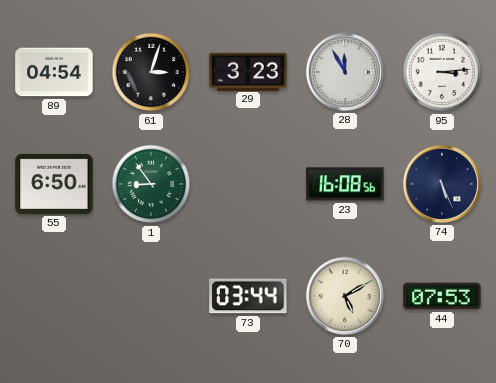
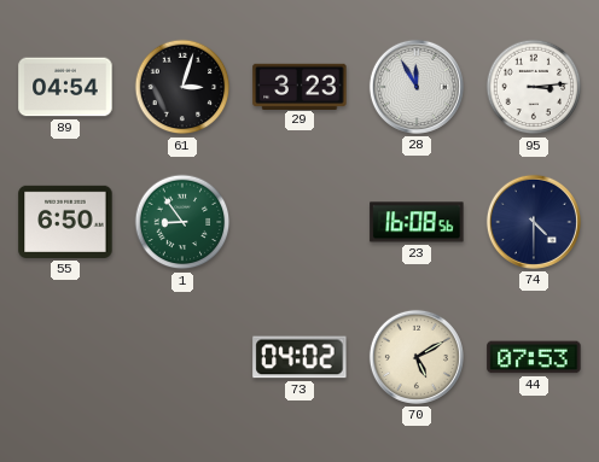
74: 5:26 -> 4:30
73: 03:44 -> 04:02
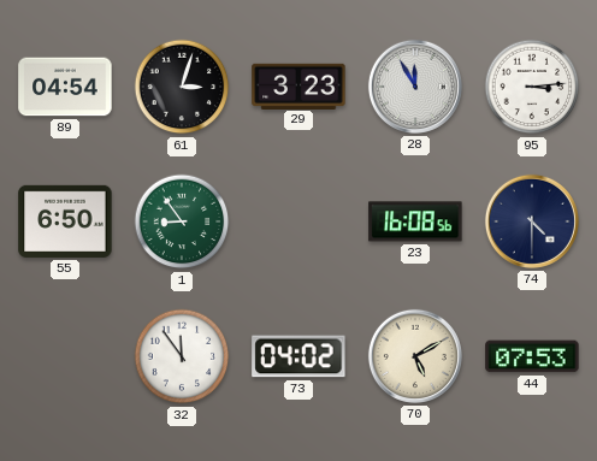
32: none -> 11:54
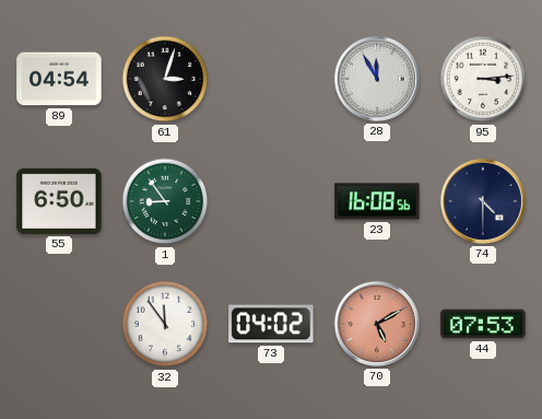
29: 3:23 -> none
70 dial: cream -> salmon
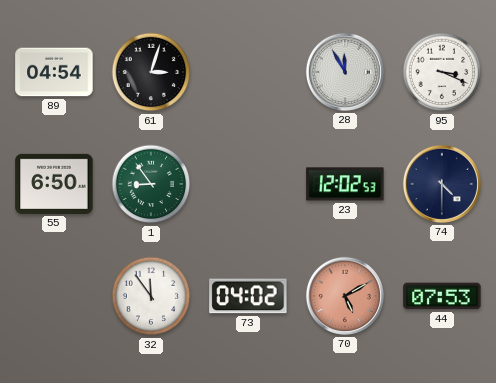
95: 3:14 -> 3:19
23: 16:08 -> 12:02
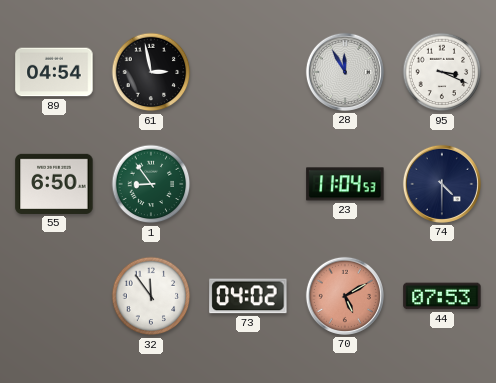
61: 3:03 -> 2:58
23: 12:02 -> 11:04
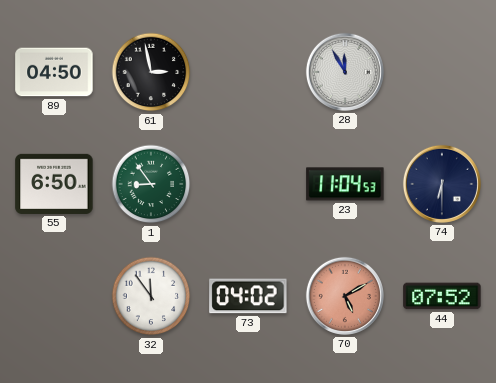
89: 04:54 -> 04:50
95: 3:19 -> none
74: 4:30 -> 6:30
44: 07:53 -> 07:52
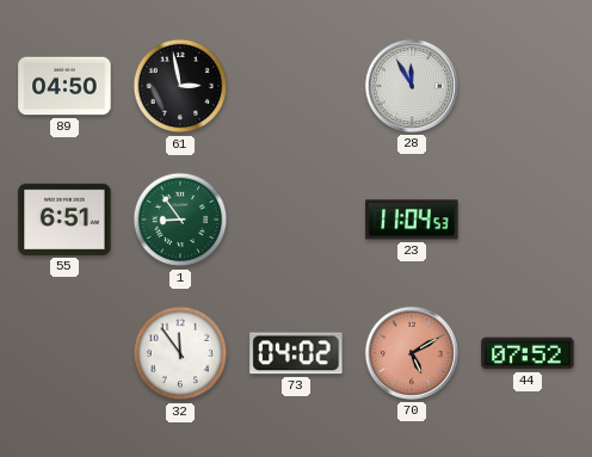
55: 6:50 -> 6:51
74: 6:30 -> none
